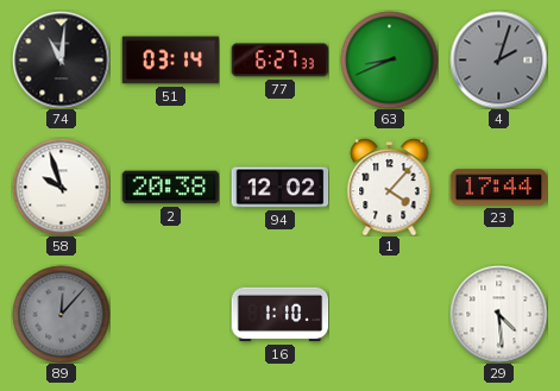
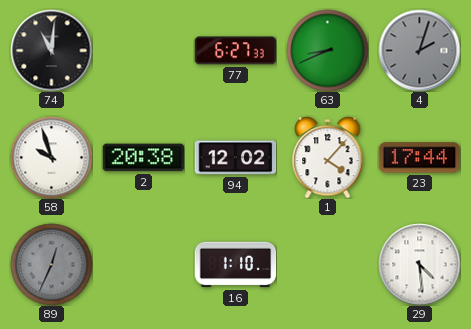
51: 03:14 -> none
89: 12:07 -> 12:34
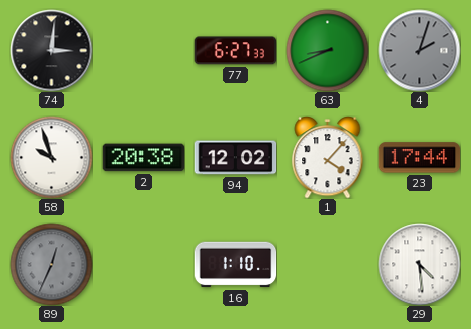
74: 11:01 -> 3:01
